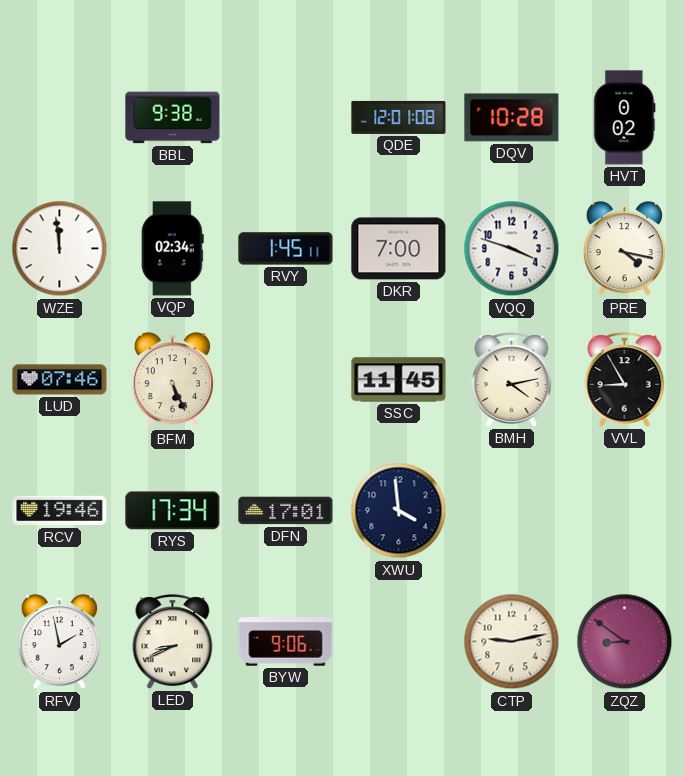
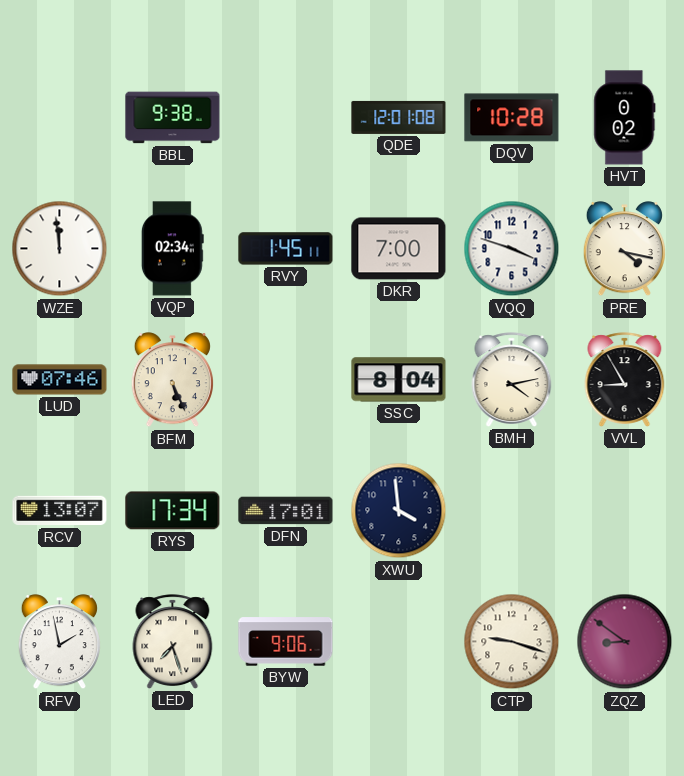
SSC: 11:45 -> 8:04
RCV: 19:46 -> 13:07
LED: 8:41 -> 7:27
CTP: 9:13 -> 9:18
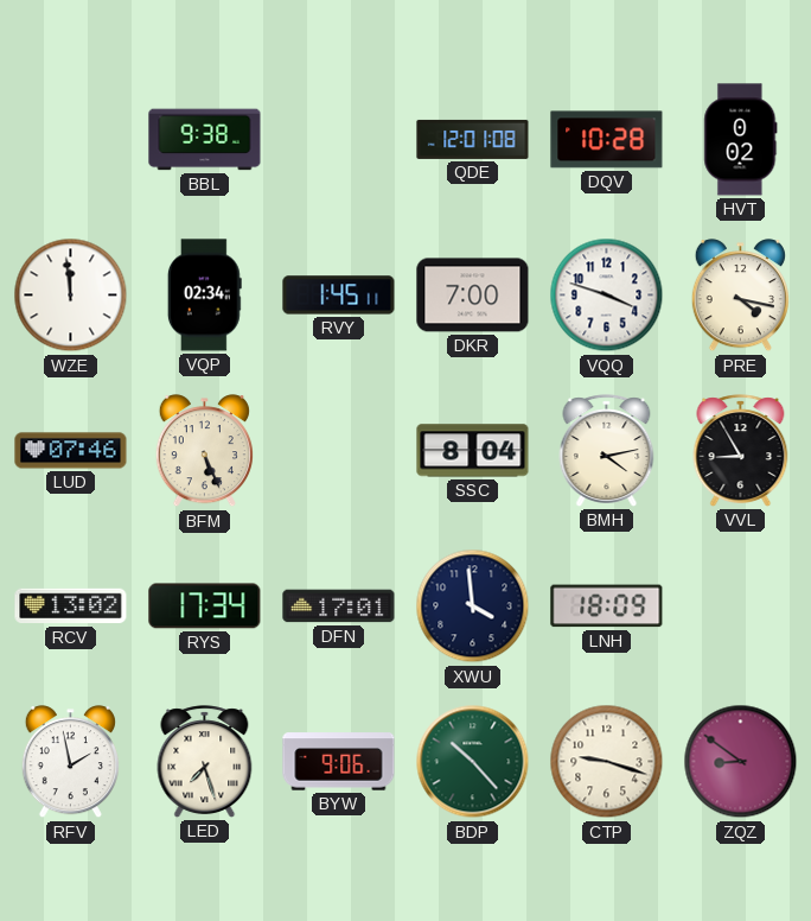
RCV: 13:07 -> 13:02
LNH: none -> 18:09
BDP: none -> 10:23
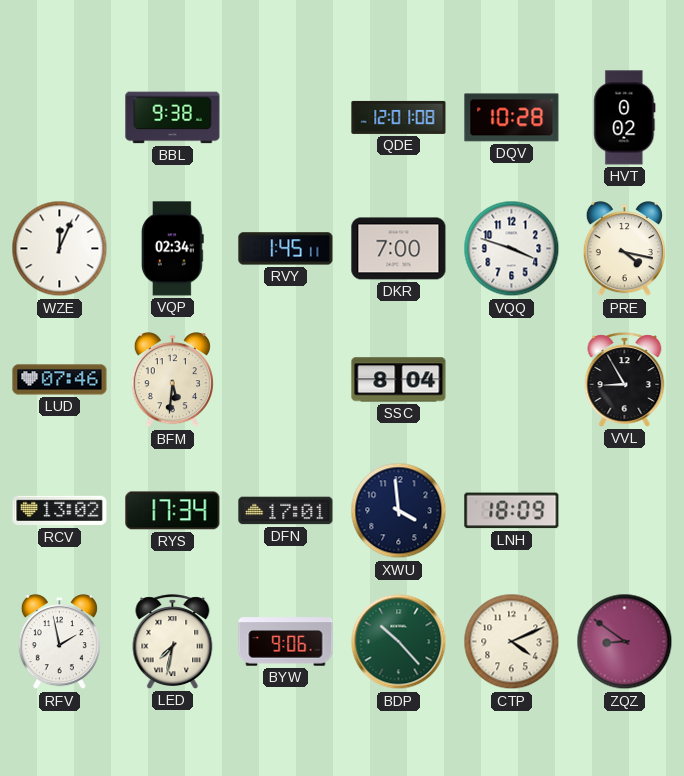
WZE: 11:59 -> 12:04
BFM: 5:26 -> 5:31
BMH: 4:13 -> none
LED: 7:27 -> 7:32
CTP: 9:18 -> 4:11
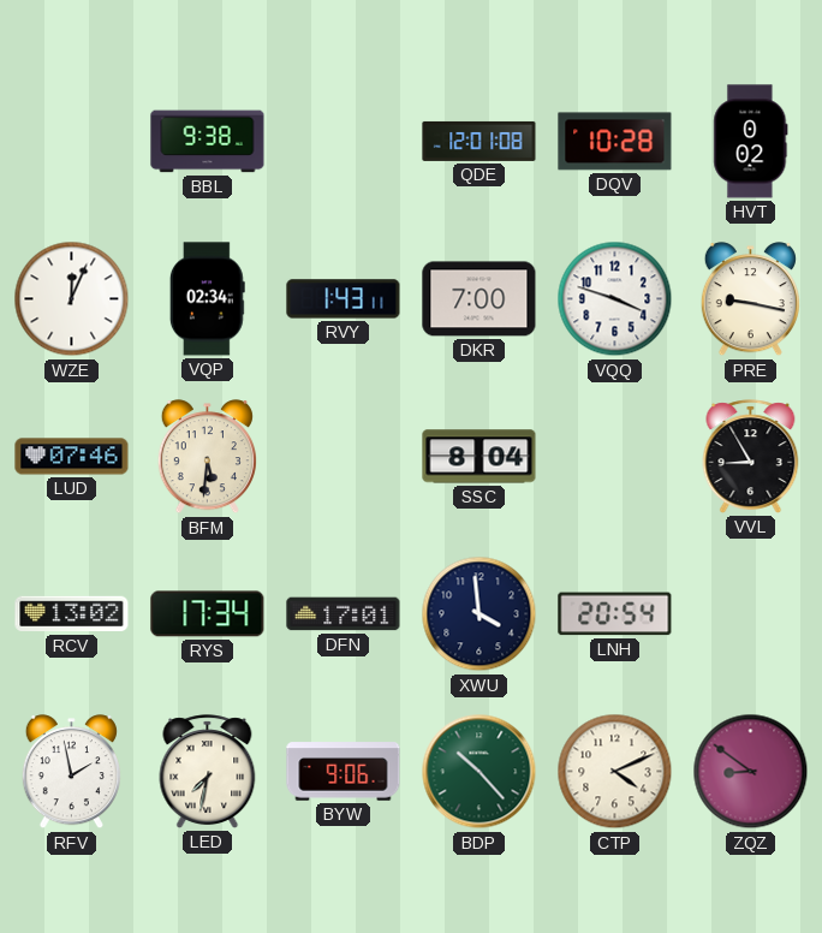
RVY: 1:45 -> 1:43
PRE: 4:17 -> 9:17
LNH: 18:09 -> 20:54
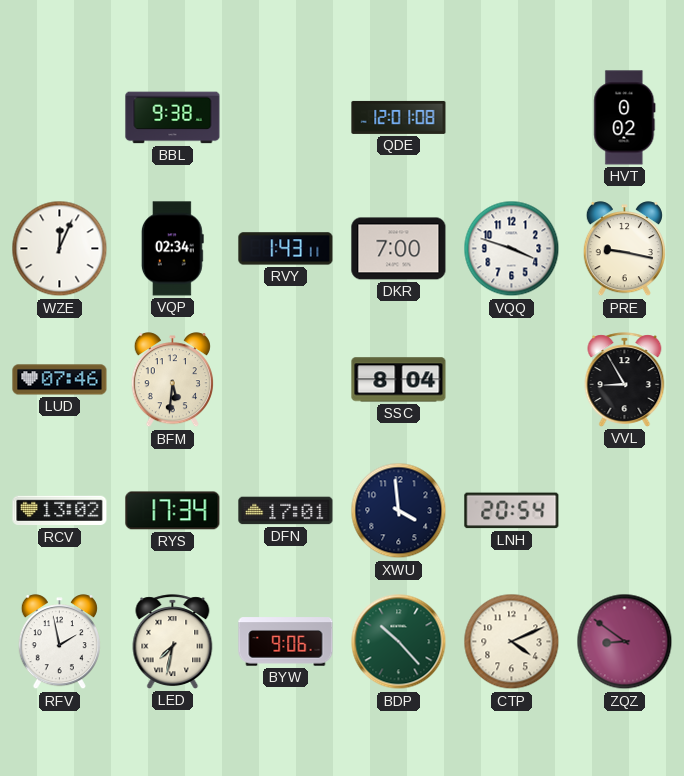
DQV: 10:28 -> none
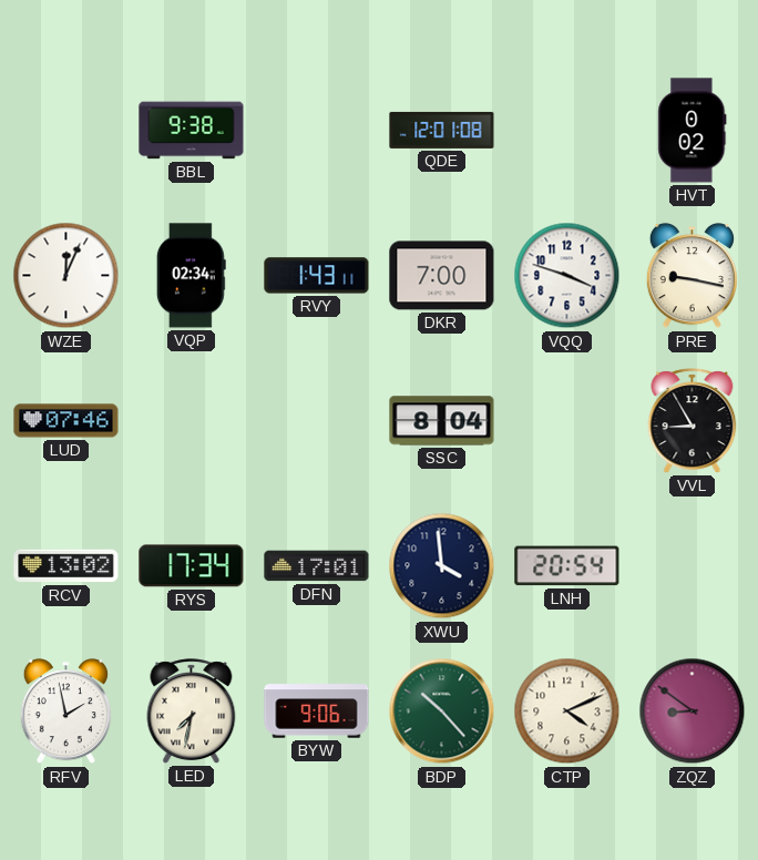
BFM: 5:31 -> none
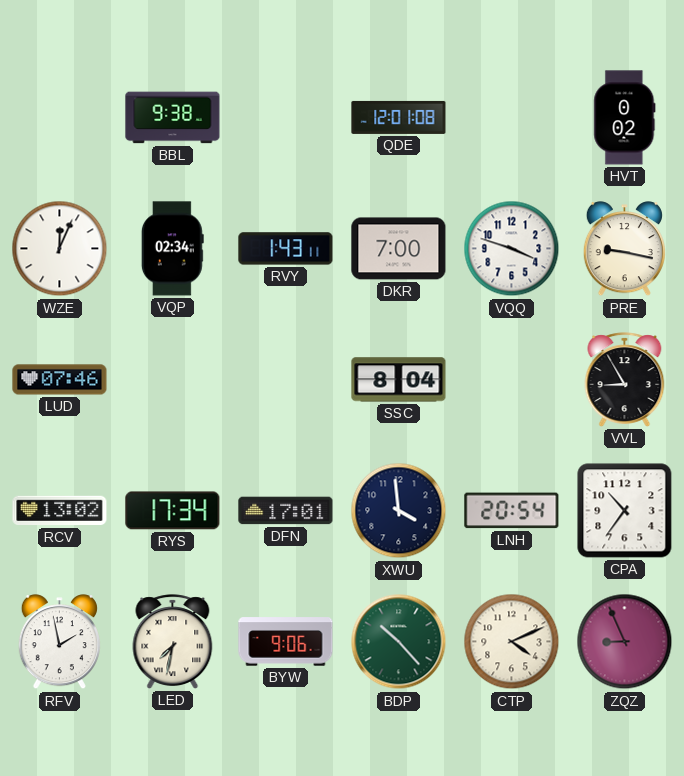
CPA: none -> 10:36
ZQZ: 8:51 -> 8:56
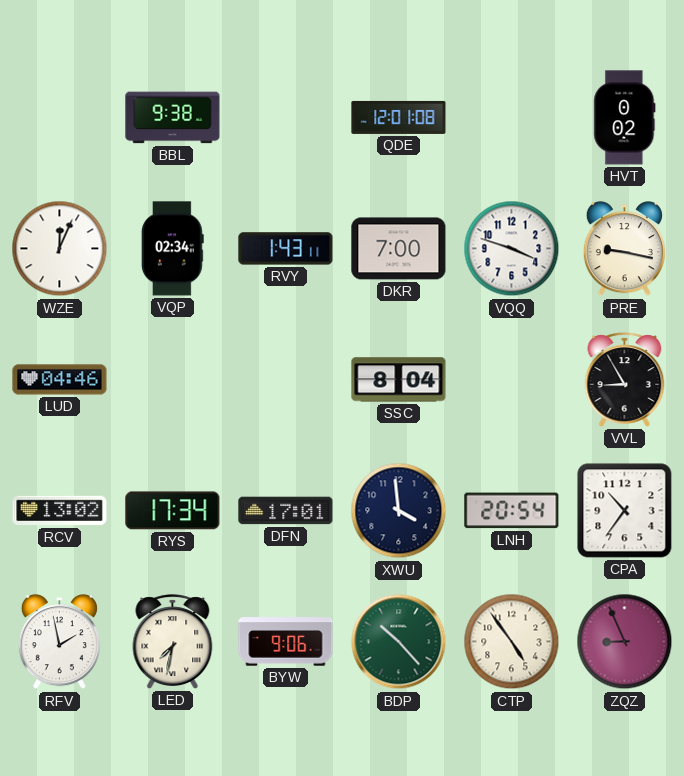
LUD: 07:46 -> 04:46
CTP: 4:11 -> 4:54
